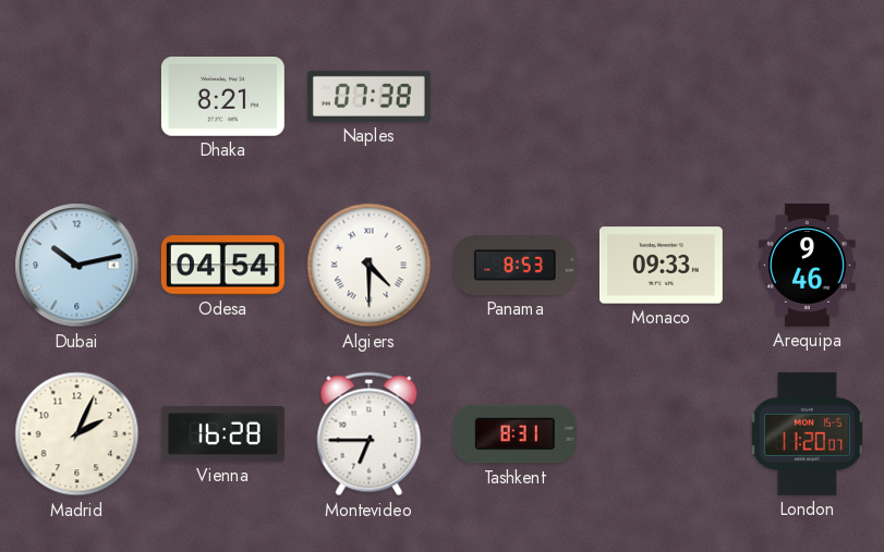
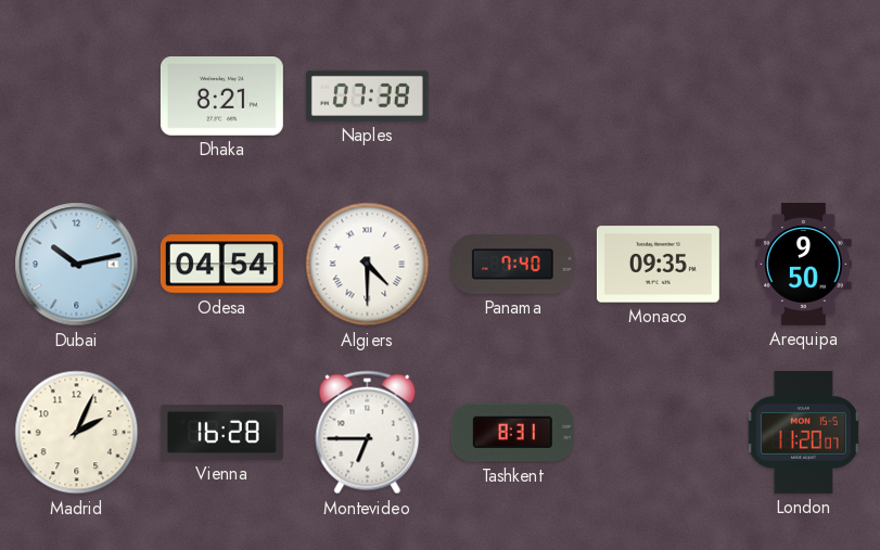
Panama: 8:53 -> 7:40
Monaco: 09:33 -> 09:35
Arequipa: 9:46 -> 9:50
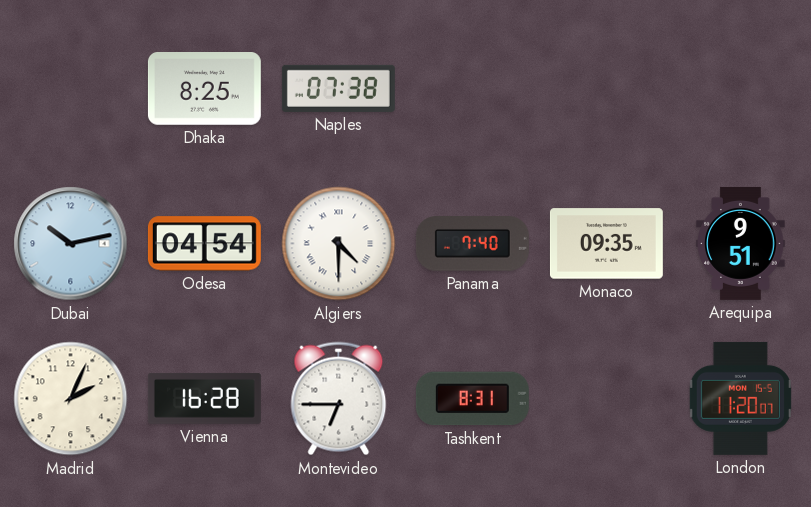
Dhaka: 8:21 -> 8:25
Arequipa: 9:50 -> 9:51
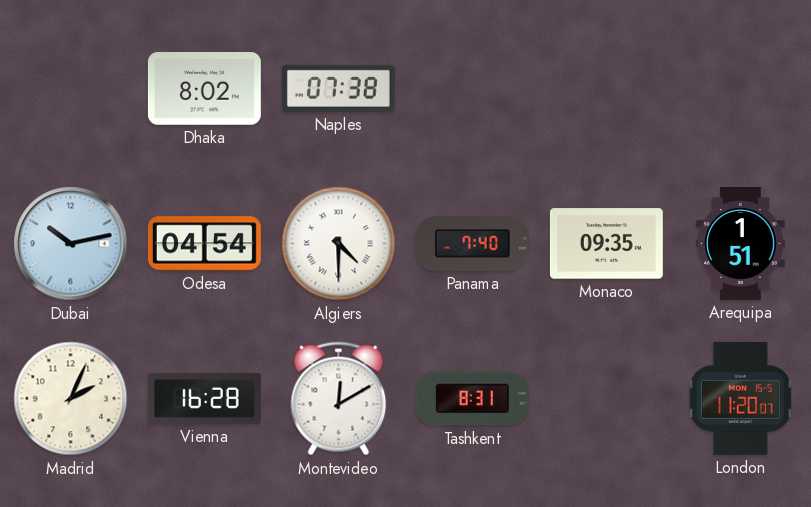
Dhaka: 8:25 -> 8:02
Arequipa: 9:51 -> 1:51
Montevideo: 6:45 -> 12:10
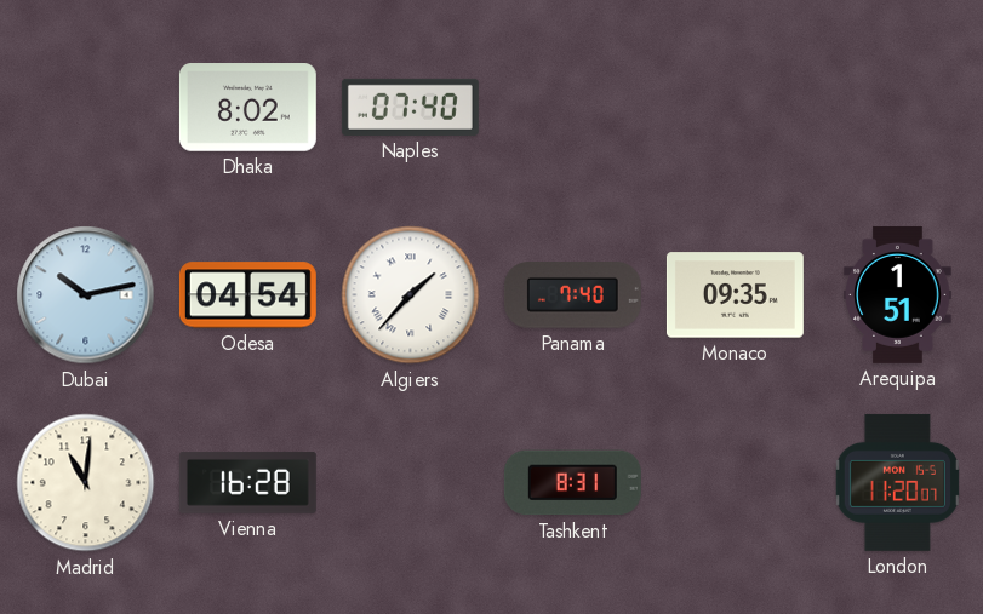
Naples: 07:38 -> 07:40
Algiers: 4:30 -> 1:37
Madrid: 2:04 -> 11:01
Montevideo: 12:10 -> none
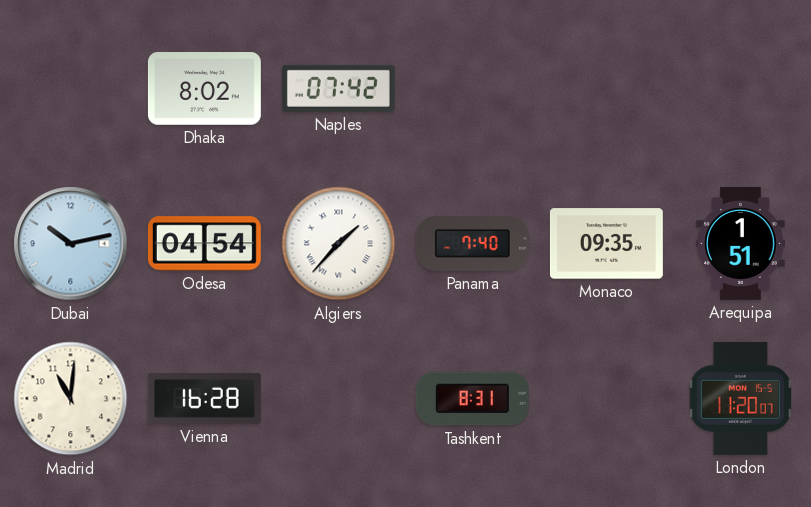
Naples: 07:40 -> 07:42
